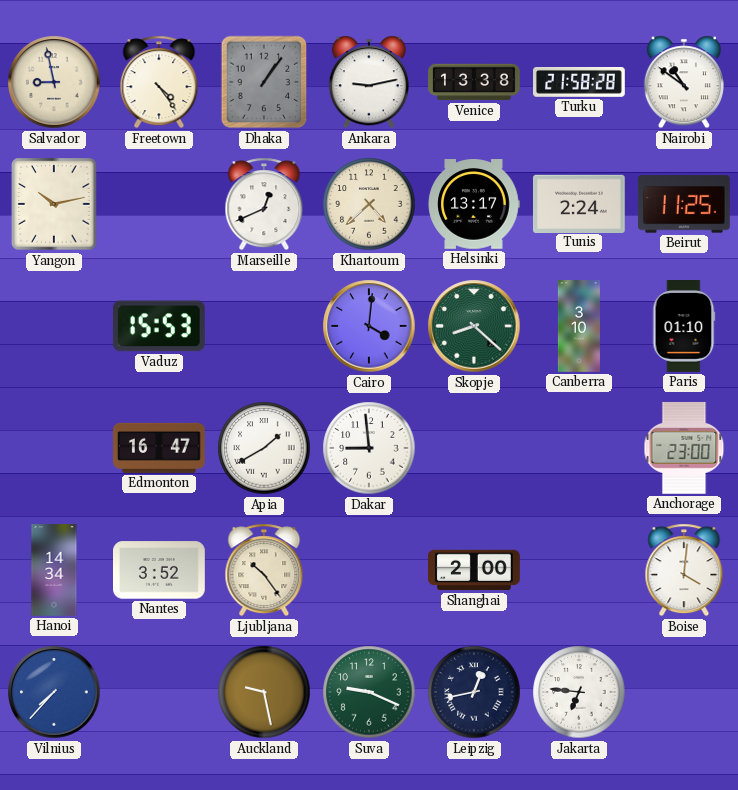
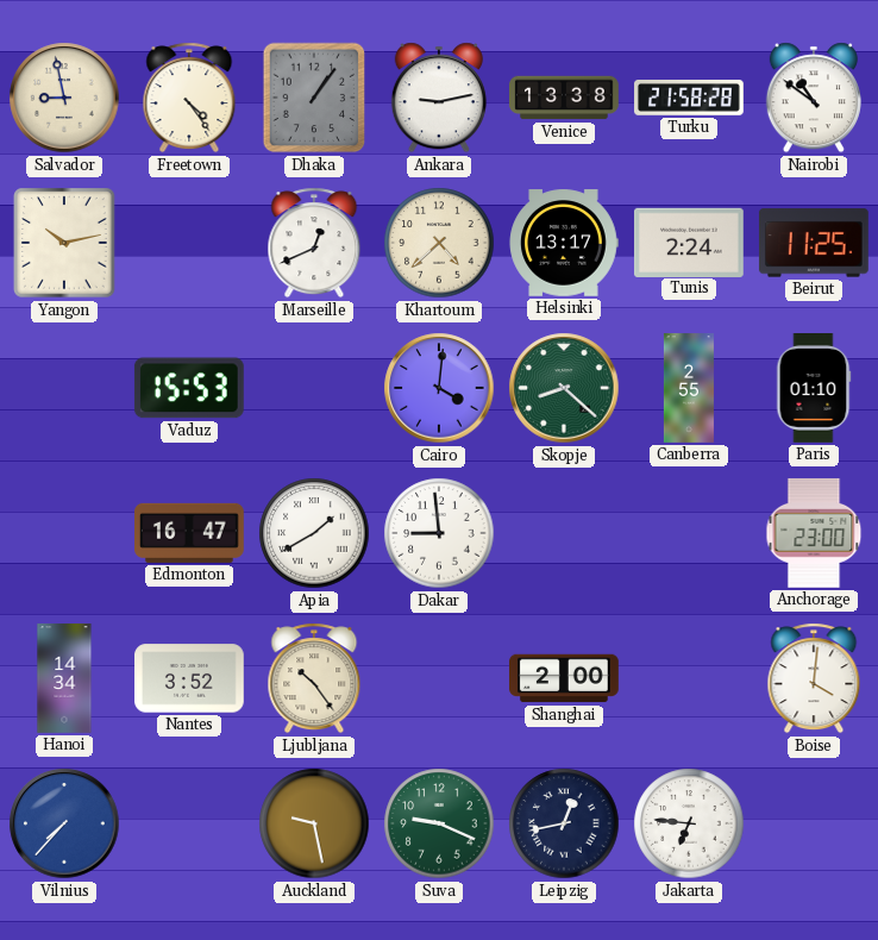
Canberra: 3:10 -> 2:55
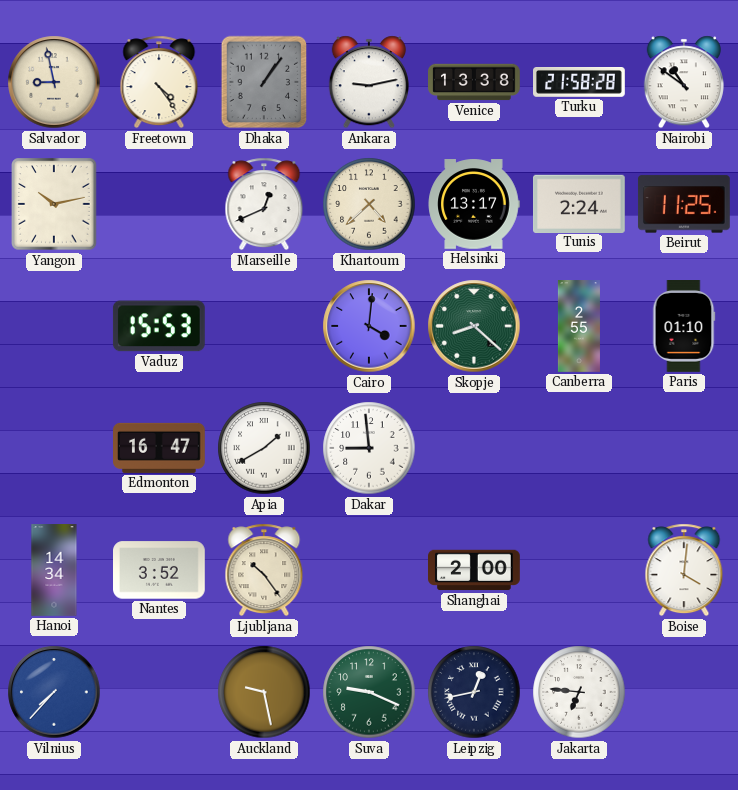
Anchorage: 23:00 -> none
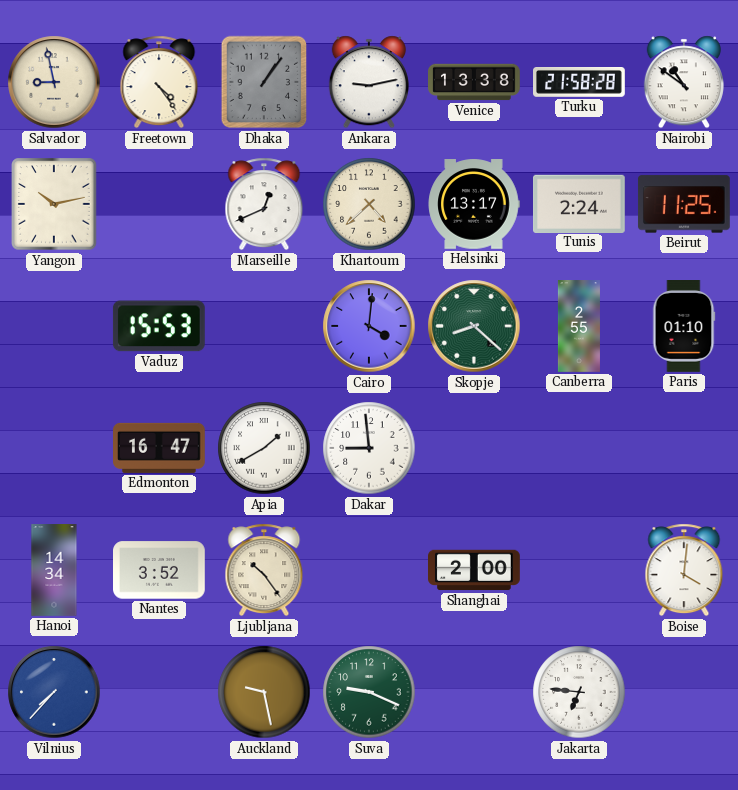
Leipzig: 12:43 -> none
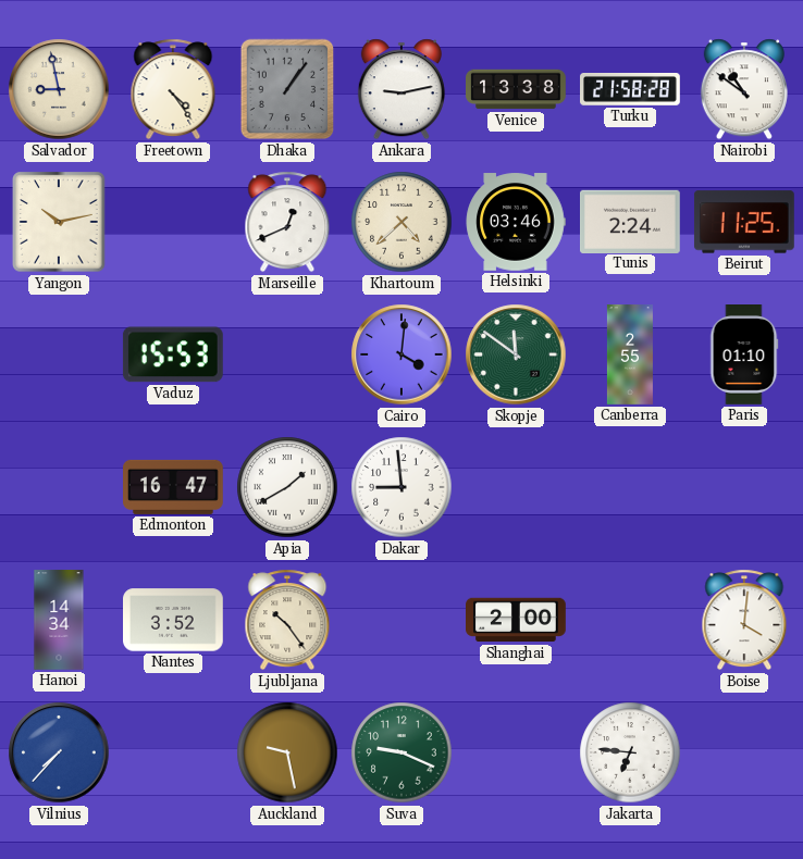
Helsinki: 13:17 -> 03:46
Skopje: 8:22 -> 11:51
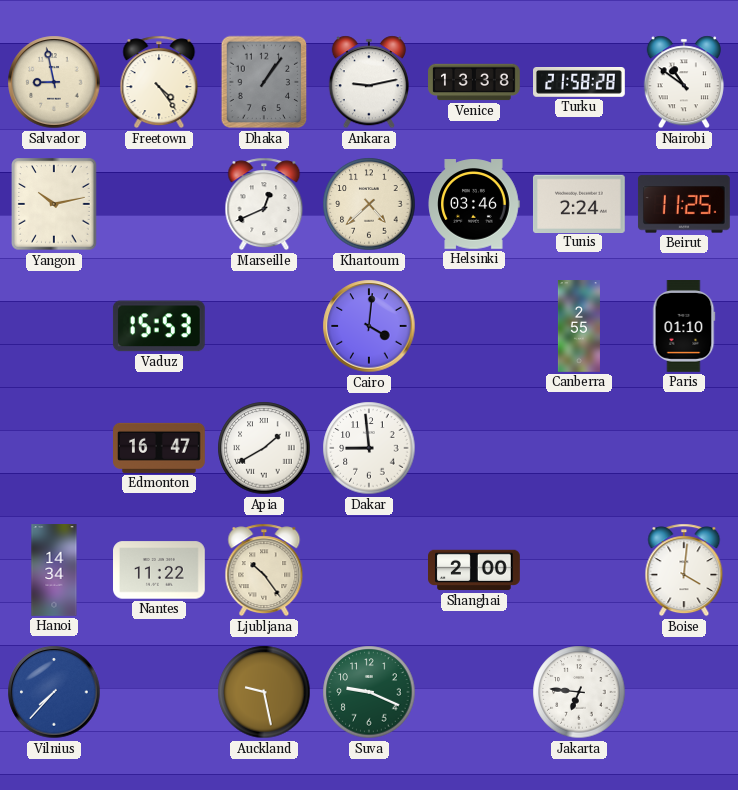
Skopje: 11:51 -> none
Nantes: 3:52 -> 11:22
